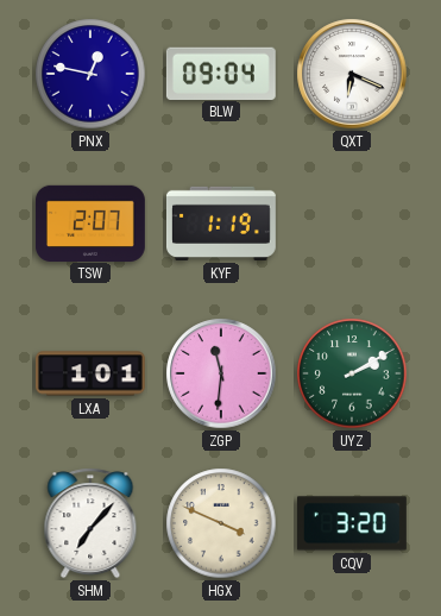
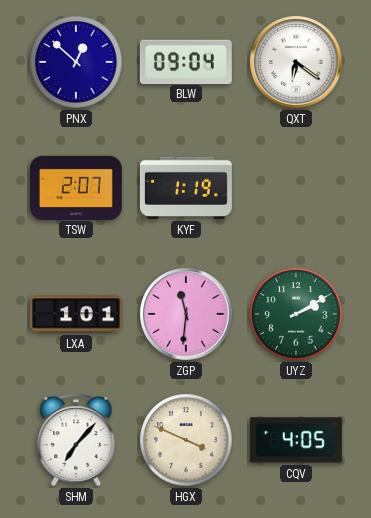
PNX: 12:47 -> 12:52
QXT: 6:19 -> 6:21
CQV: 3:20 -> 4:05
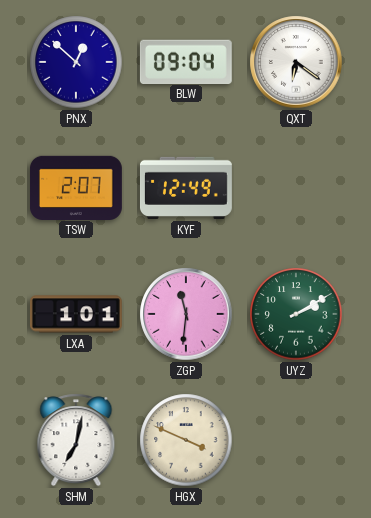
KYF: 1:19 -> 12:49
SHM: 7:07 -> 7:02
CQV: 4:05 -> none
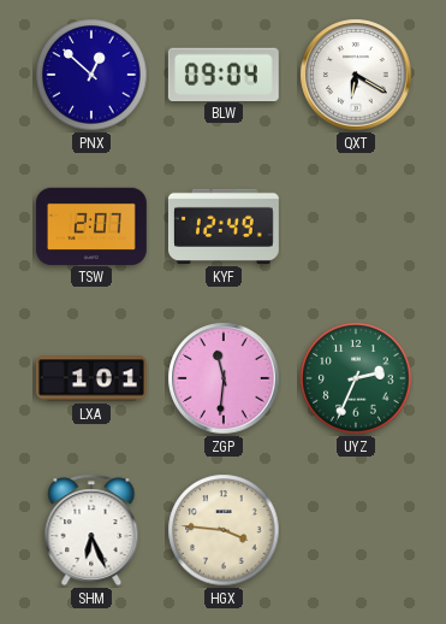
QXT: 6:21 -> 6:20
UYZ: 2:10 -> 2:34
SHM: 7:02 -> 6:26
HGX: 3:49 -> 3:46
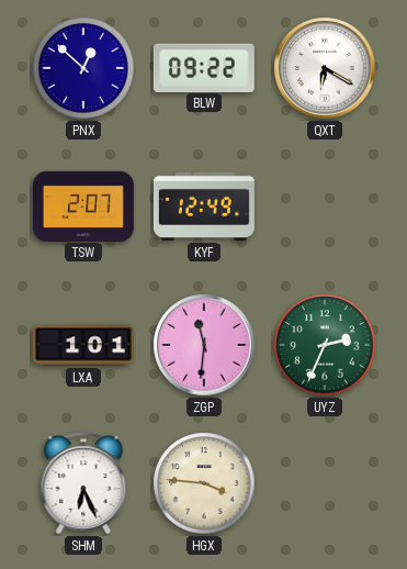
BLW: 09:04 -> 09:22
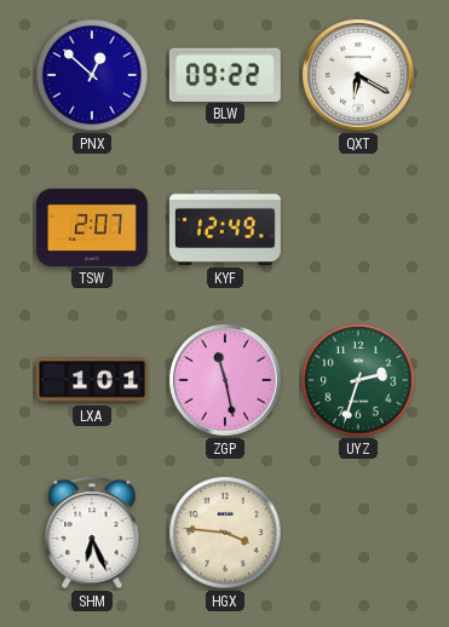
ZGP: 11:31 -> 11:28
UYZ: 2:34 -> 2:33
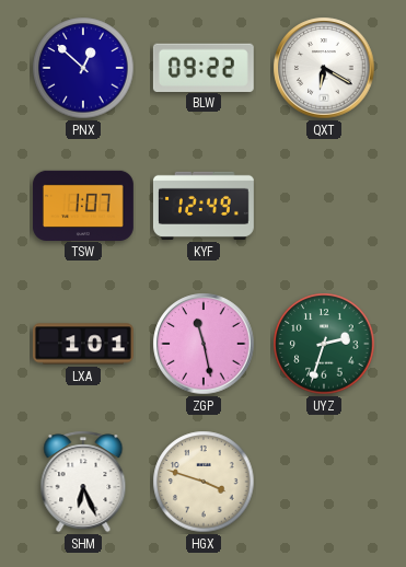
TSW: 2:07 -> 1:07
HGX: 3:46 -> 3:48
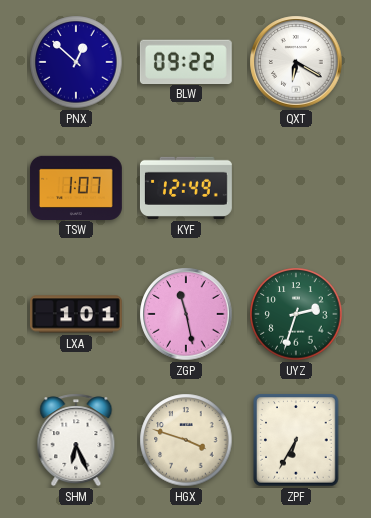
ZPF: none -> 6:35
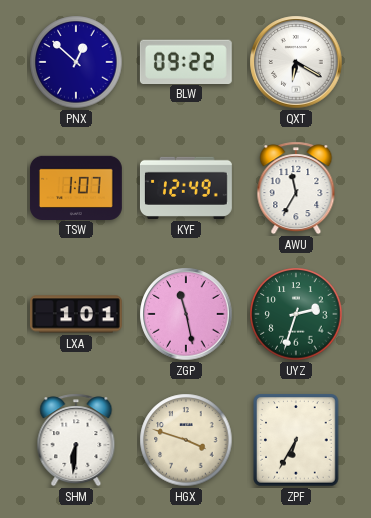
AWU: none -> 11:35
SHM: 6:26 -> 6:31
